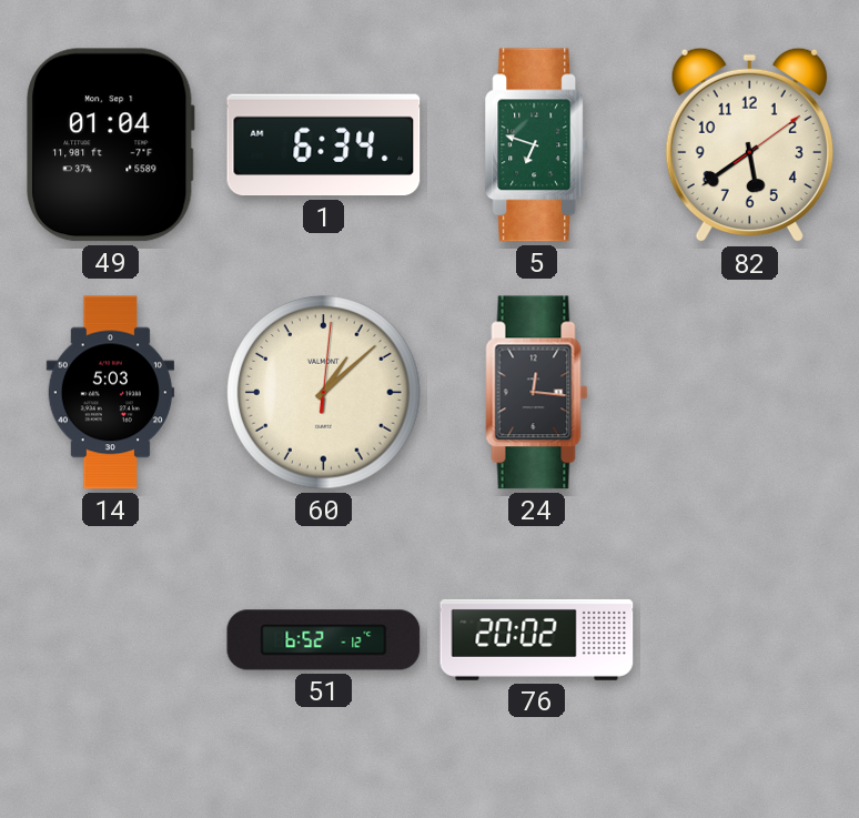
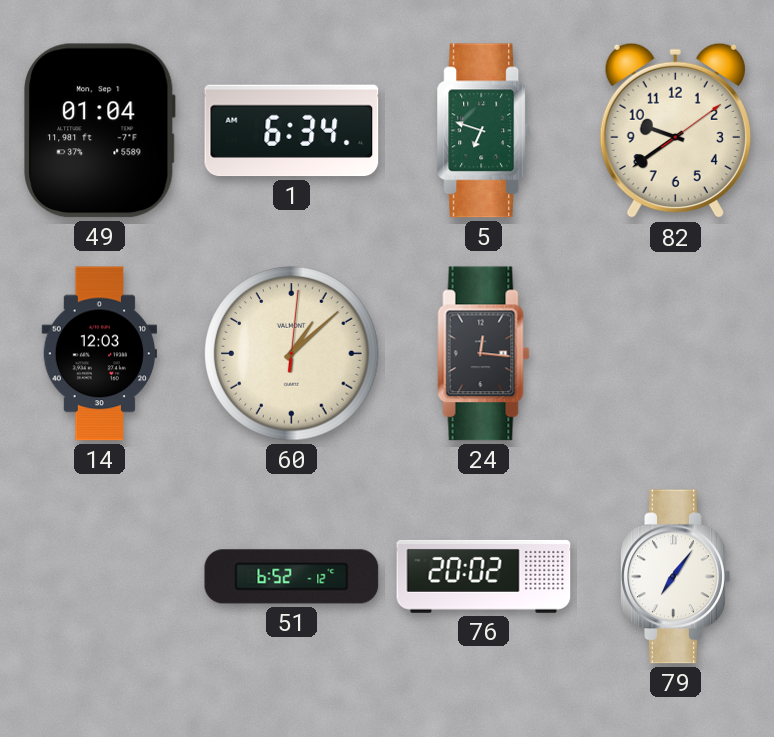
82: 5:39 -> 9:39
14: 5:03 -> 12:03
79: none -> 7:06
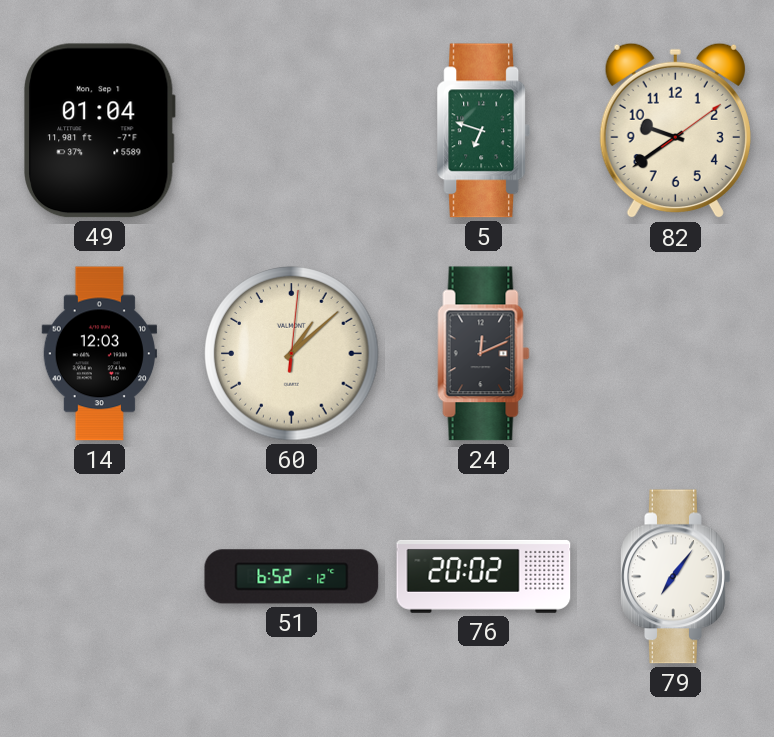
1: 6:34 -> none
24: 12:16 -> 12:11
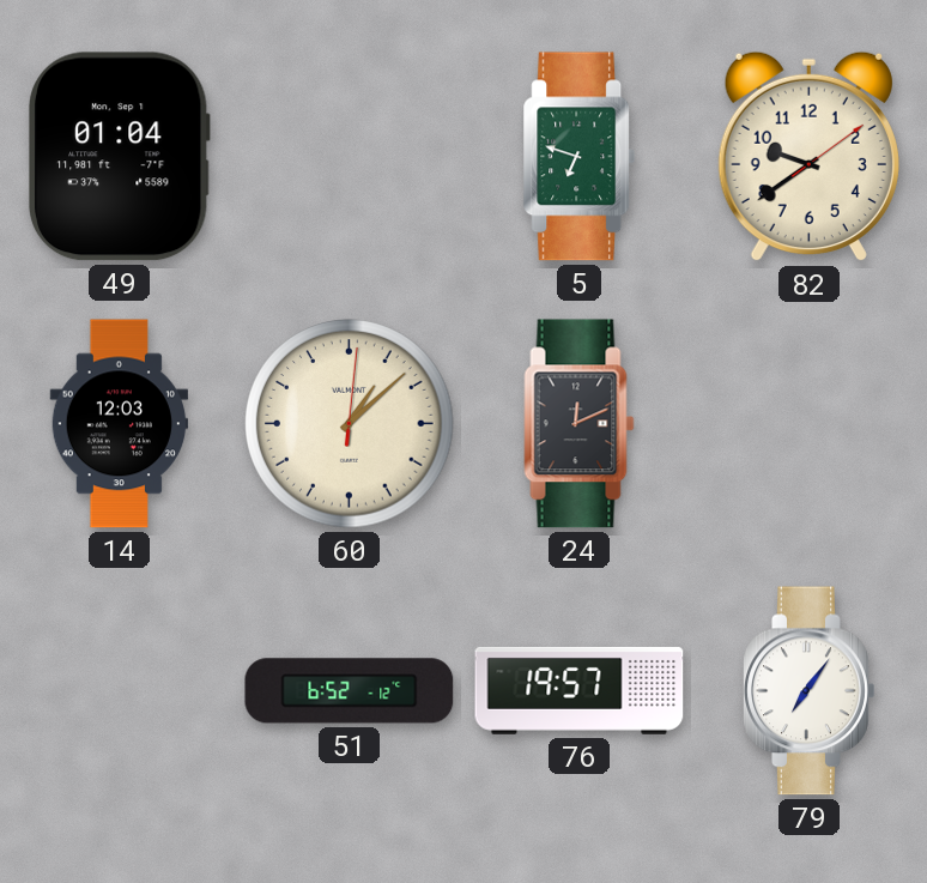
76: 20:02 -> 19:57
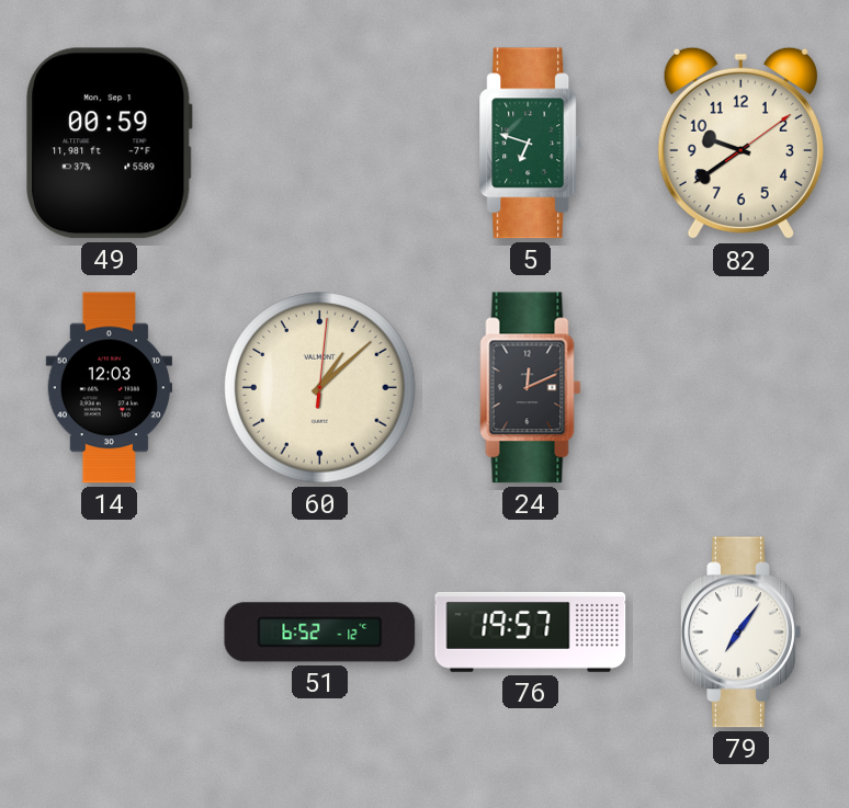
49: 01:04 -> 00:59
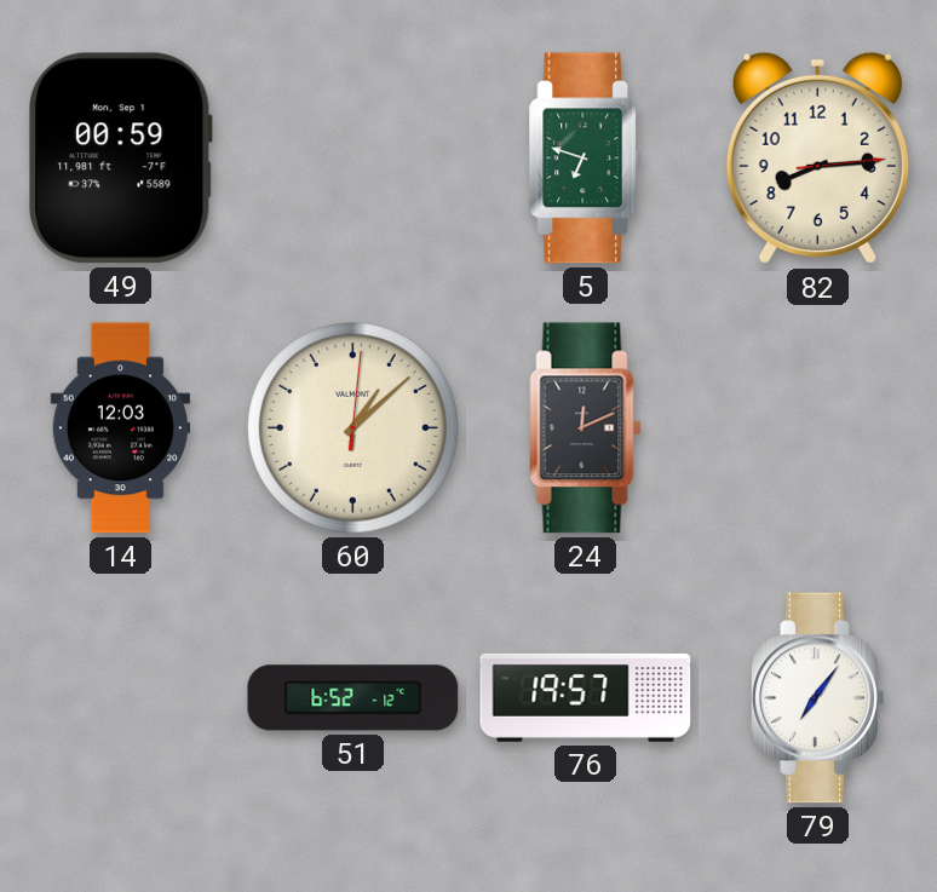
82: 9:39 -> 8:14
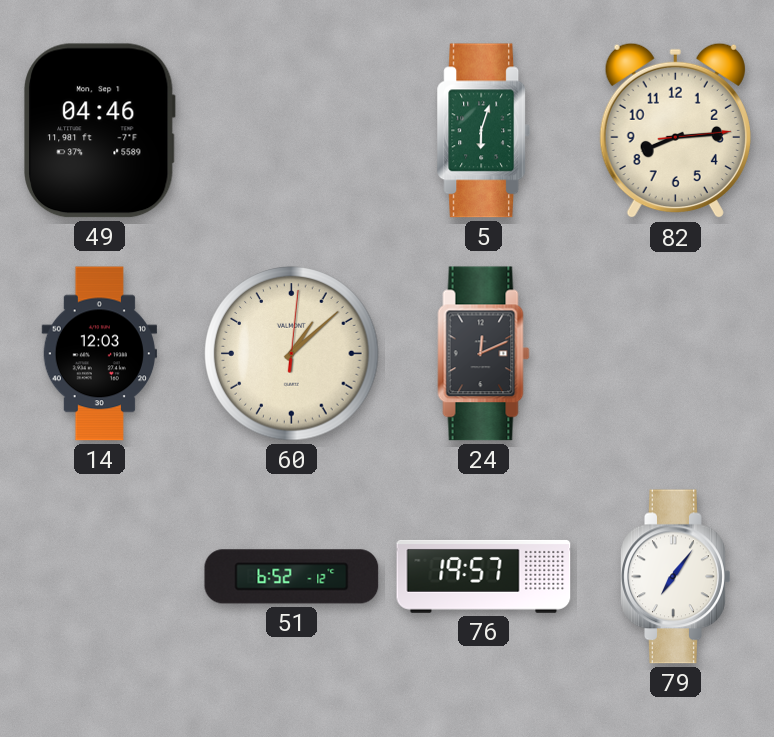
49: 00:59 -> 04:46
5: 6:48 -> 6:03
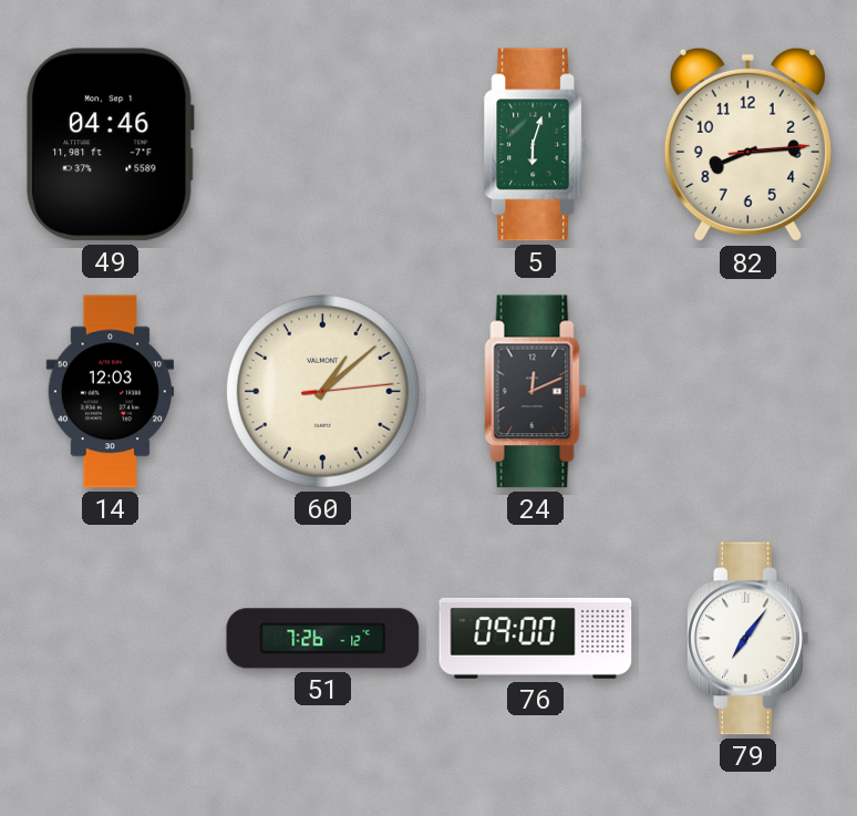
60: 1:08:01 -> 1:08:14
51: 6:52 -> 7:26
76: 19:57 -> 09:00
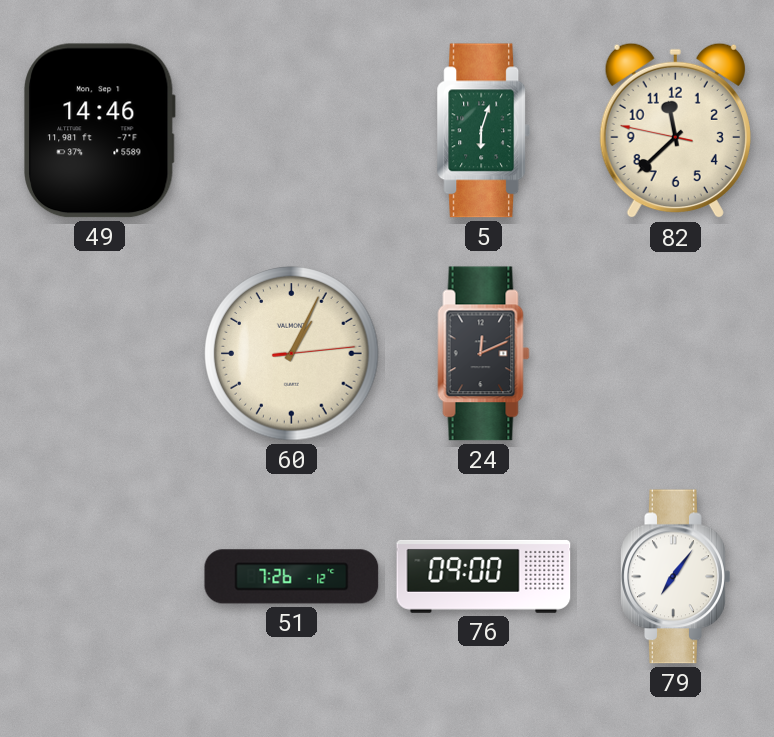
49: 04:46 -> 14:46
82: 8:14 -> 11:37
14: 12:03 -> none
60: 1:08 -> 1:04
